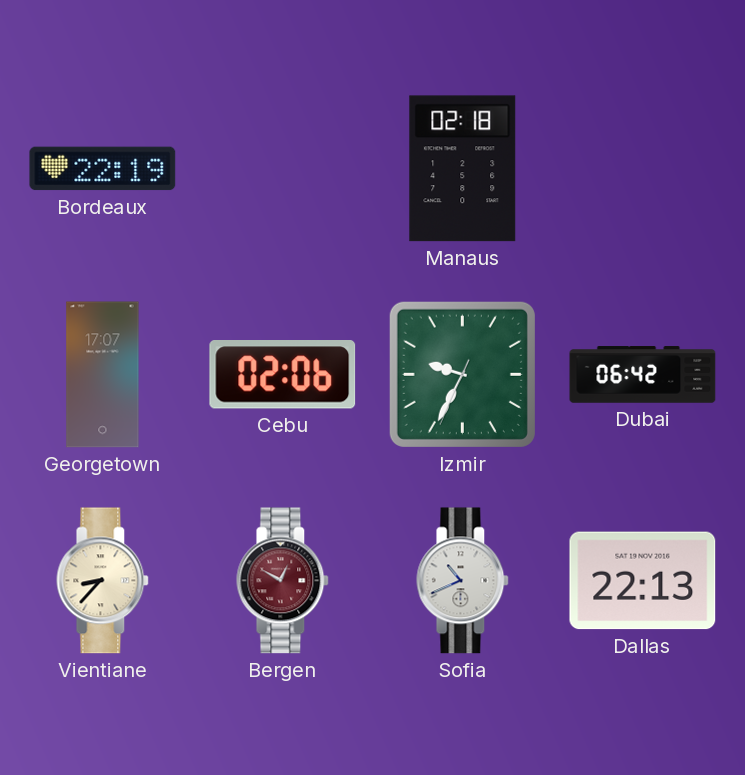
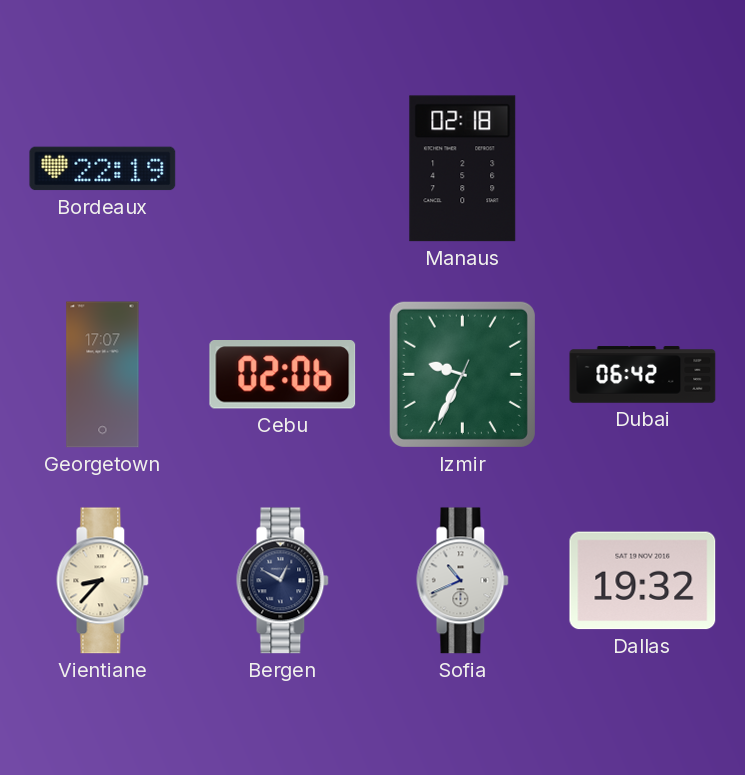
Bergen dial: burgundy -> navy
Dallas: 22:13 -> 19:32
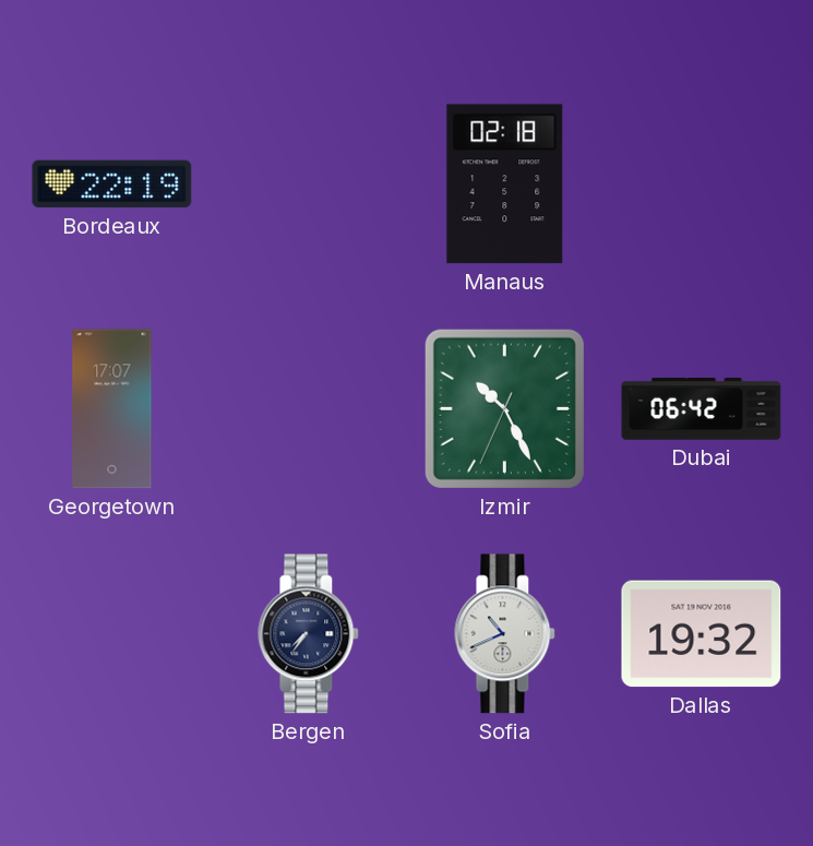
Cebu: 02:06 -> none
Izmir: 9:34 -> 10:25
Vientiane: 8:37 -> none
Bergen: 12:50 -> 7:36
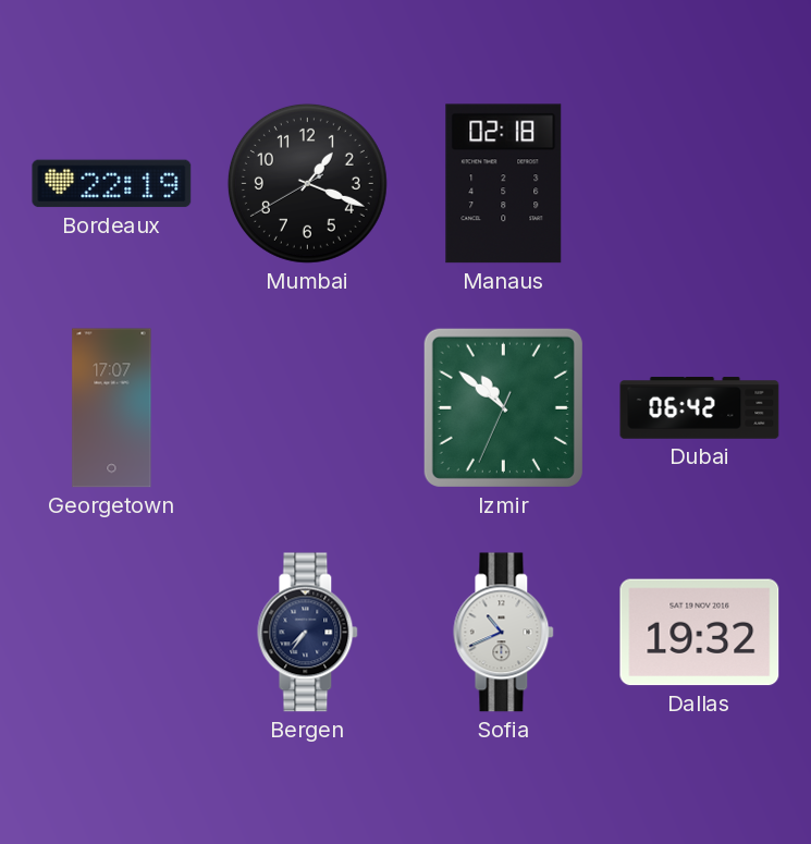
Mumbai: none -> 1:18
Izmir: 10:25 -> 10:51
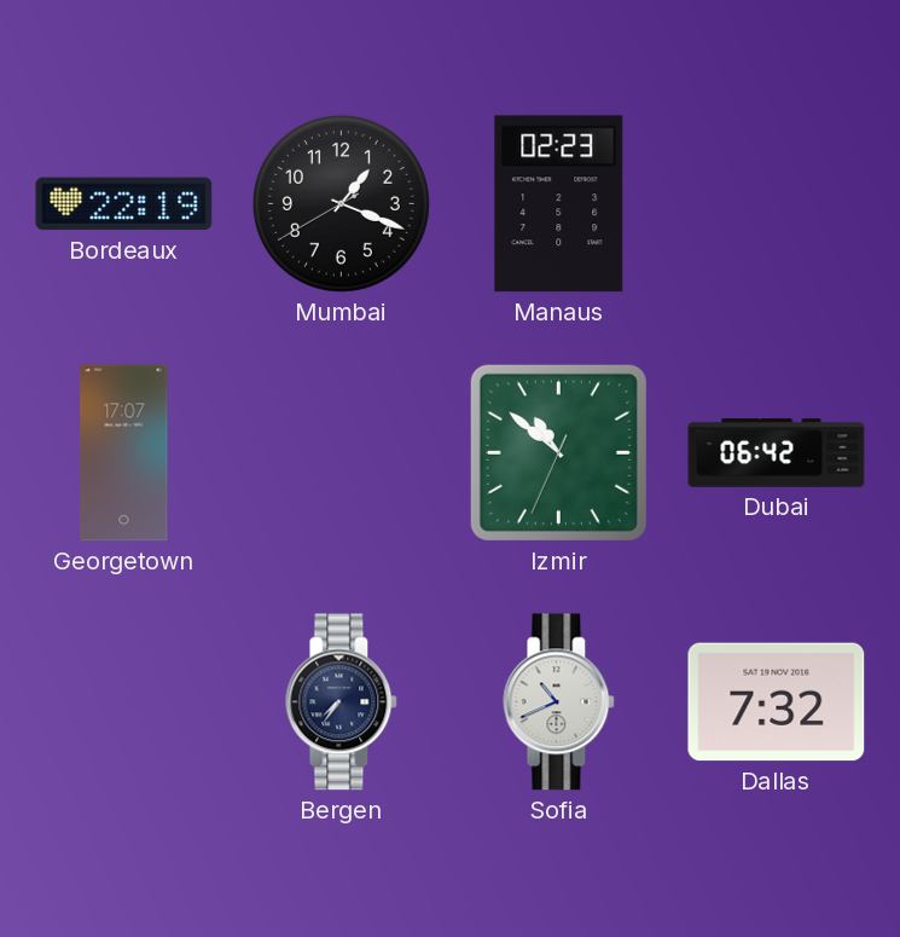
Manaus: 02:18 -> 02:23
Dallas: 19:32 -> 7:32
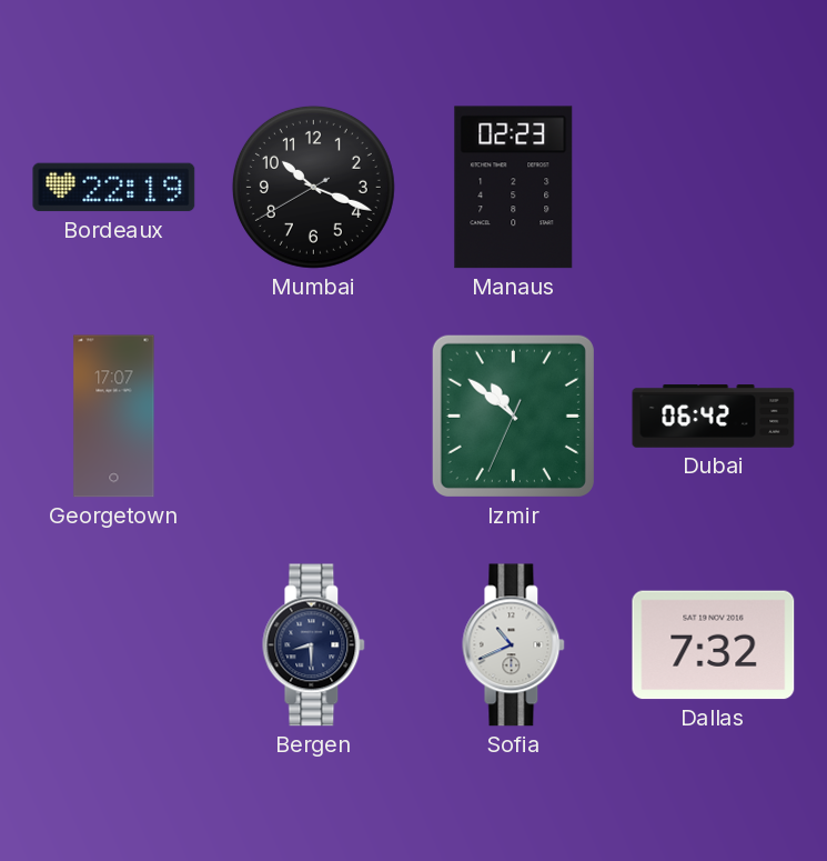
Mumbai: 1:18 -> 10:18
Bergen: 7:36 -> 8:30
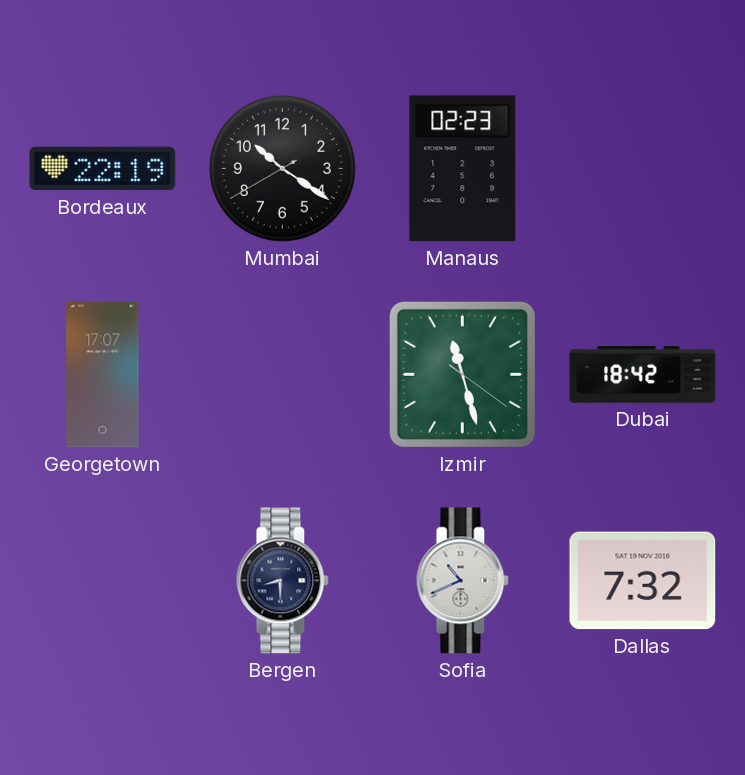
Mumbai: 10:18 -> 10:20
Izmir: 10:51 -> 11:27
Dubai: 06:42 -> 18:42
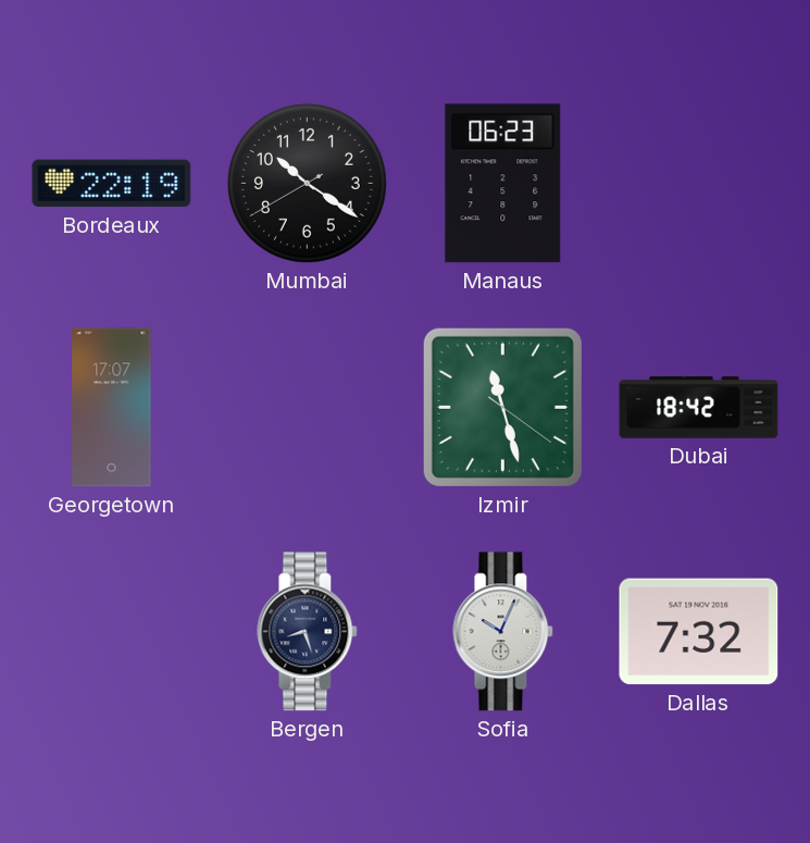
Manaus: 02:23 -> 06:23
Bergen: 8:30 -> 8:27
Sofia: 10:41 -> 10:04
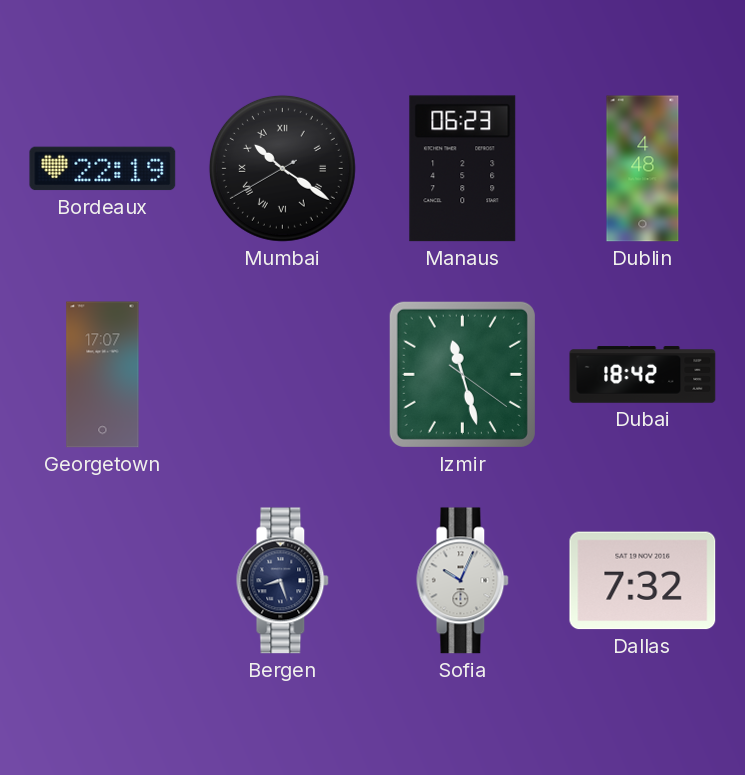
Mumbai numerals: Arabic -> Roman
Dublin: none -> 4:48
